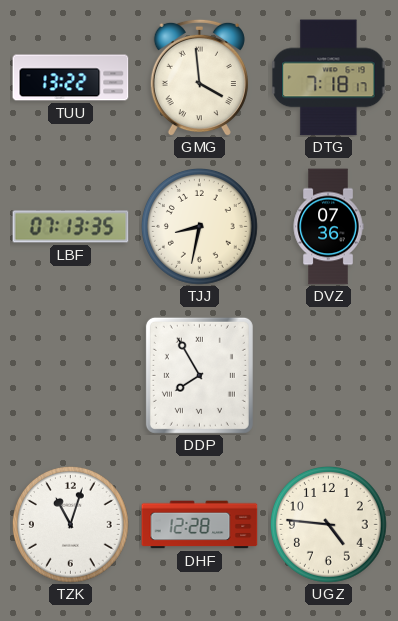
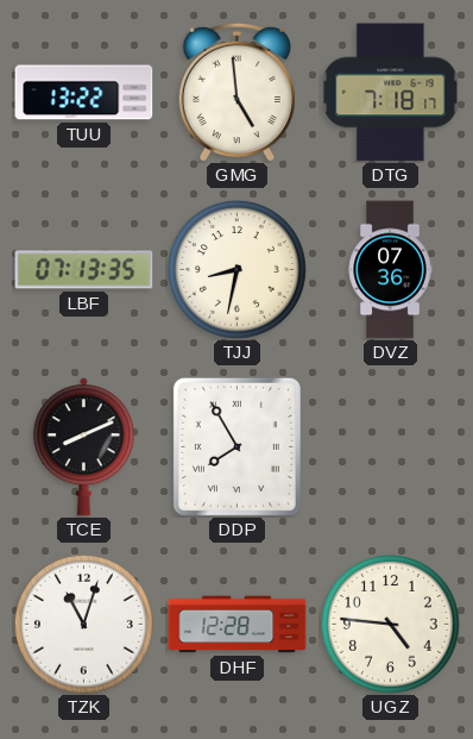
GMG: 3:59 -> 4:59
TCE: none -> 8:11
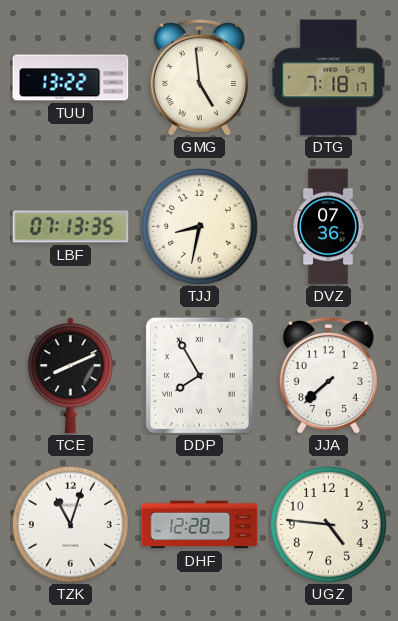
JJA: none -> 7:38
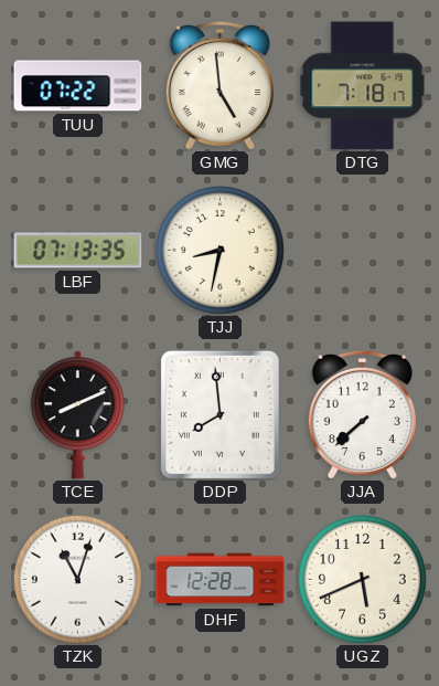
TUU: 13:22 -> 07:22
DVZ: 07:36 -> none
DDP: 7:55 -> 7:59
UGZ: 4:46 -> 5:41
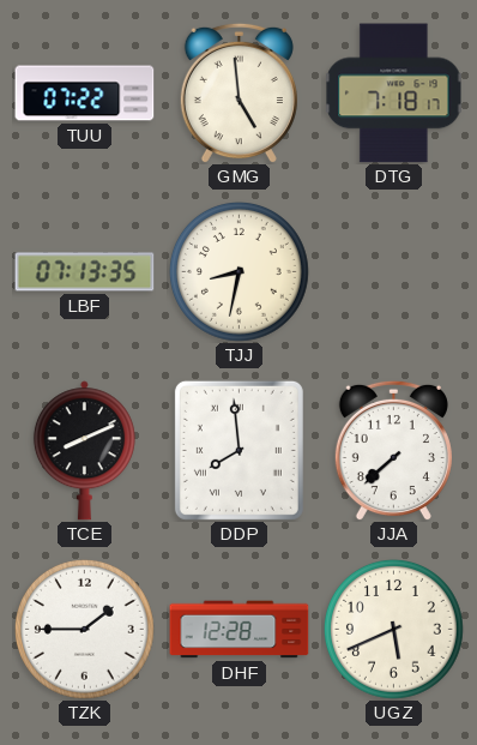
TZK: 11:03 -> 1:45
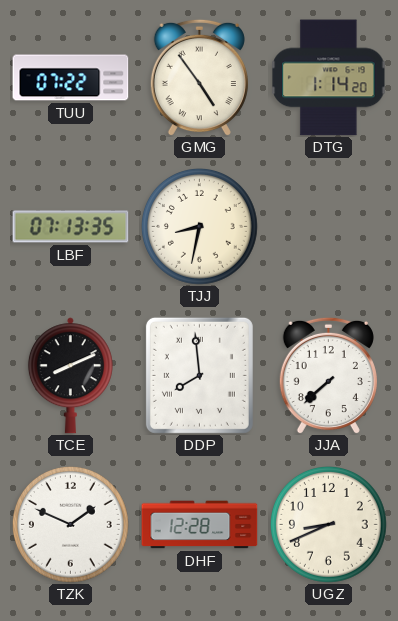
GMG: 4:59 -> 4:54
DTG: 7:18 -> 1:14
TZK: 1:45 -> 1:49
UGZ: 5:41 -> 8:41
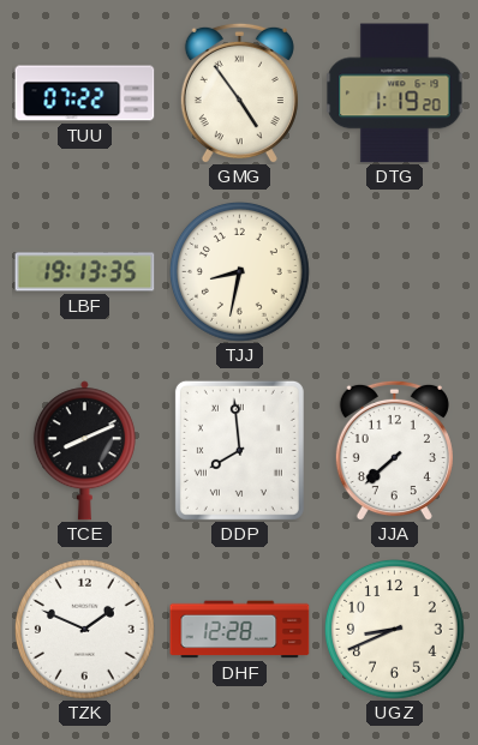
DTG: 1:14 -> 1:19
LBF: 07:13 -> 19:13
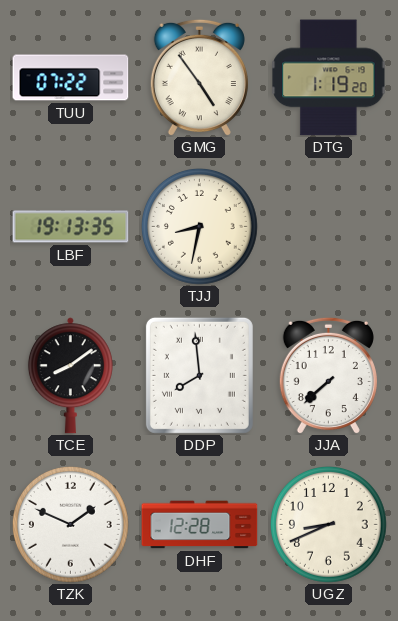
TCE: 8:11 -> 8:09
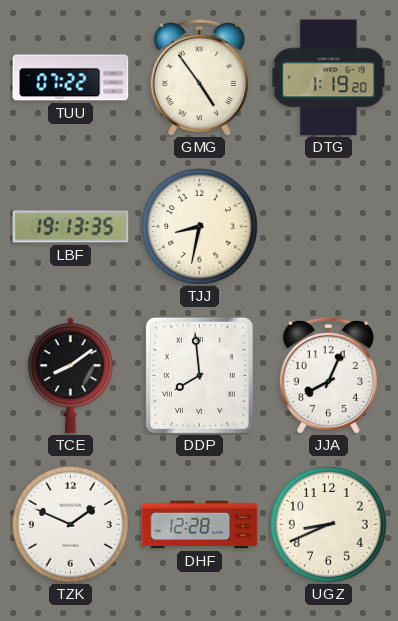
JJA: 7:38 -> 8:04
